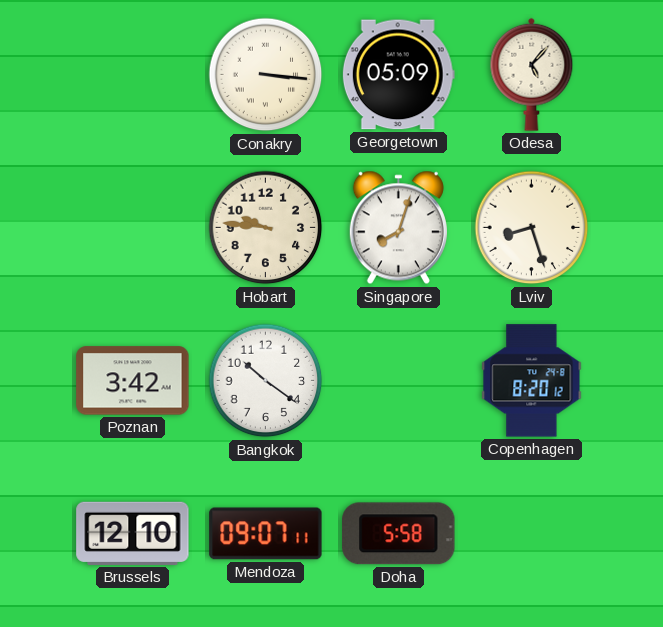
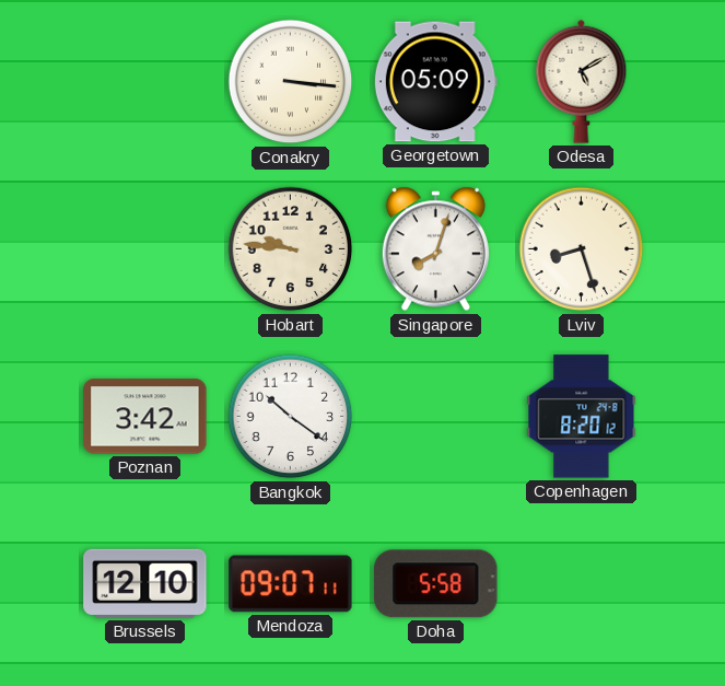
Odesa: 5:07 -> 5:10
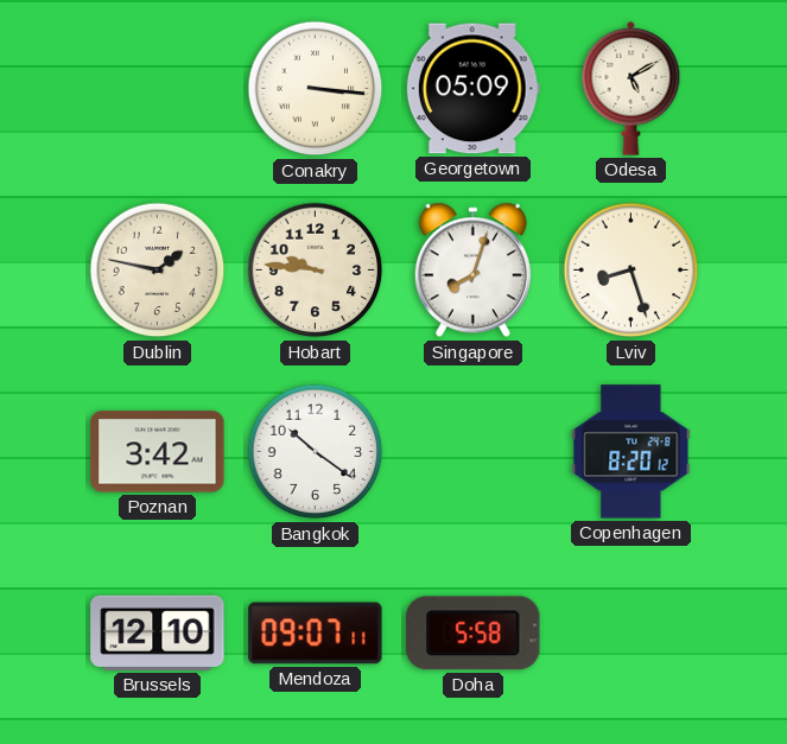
Dublin: none -> 1:47
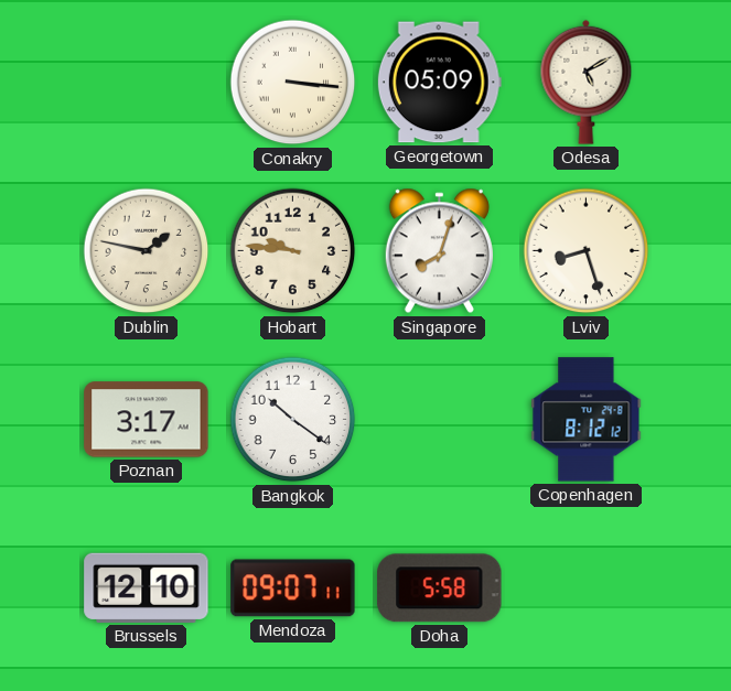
Poznan: 3:42 -> 3:17
Copenhagen: 8:20 -> 8:12
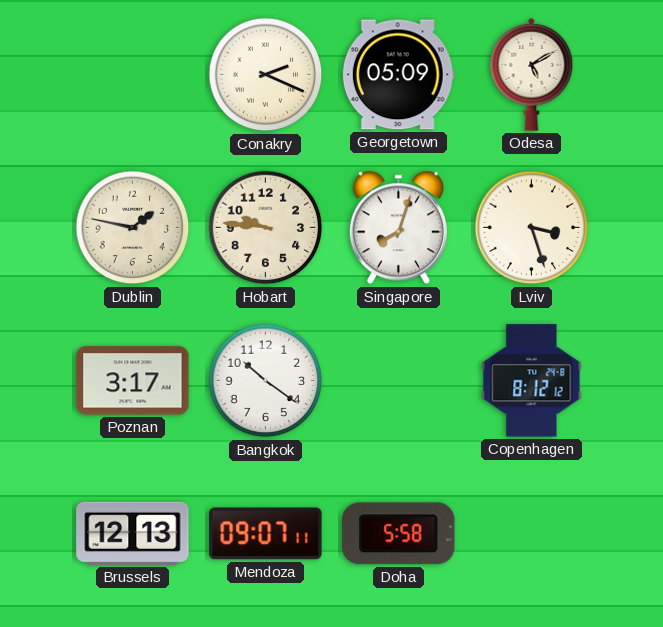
Conakry: 3:16 -> 2:19
Lviv: 8:27 -> 3:27
Brussels: 12:10 -> 12:13
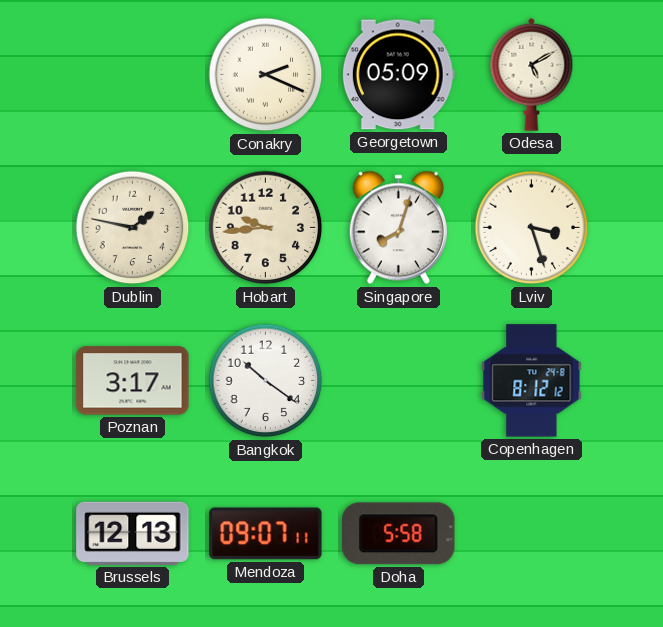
Hobart: 9:46 -> 9:44
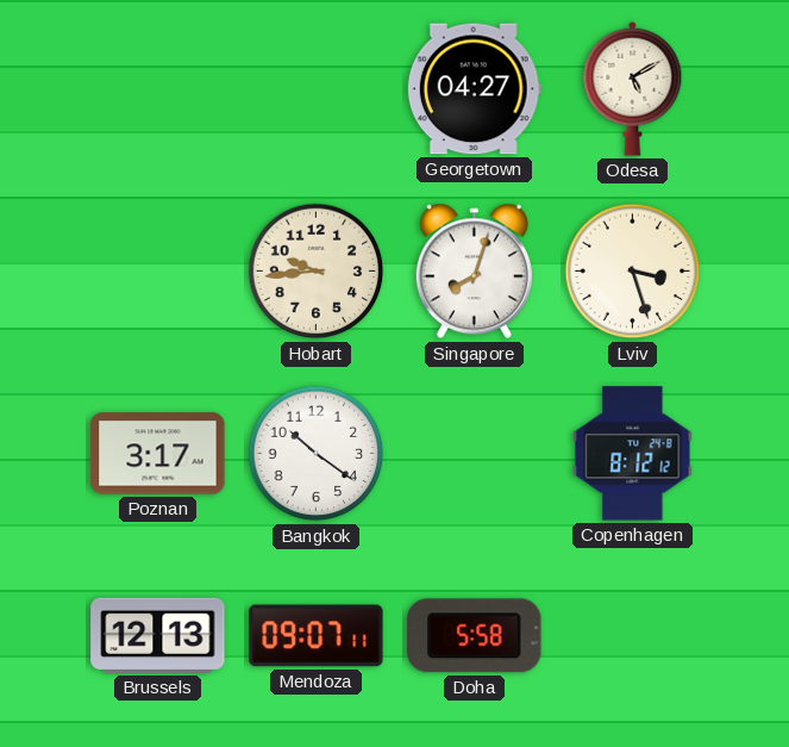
Conakry: 2:19 -> none
Georgetown: 05:09 -> 04:27
Dublin: 1:47 -> none
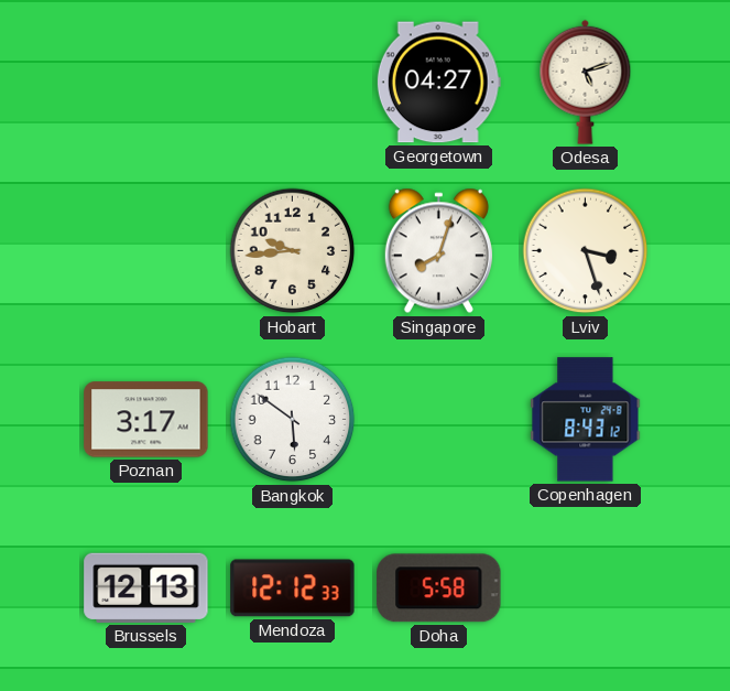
Odesa: 5:10 -> 5:12
Bangkok: 10:21 -> 5:51
Copenhagen: 8:12 -> 8:43
Mendoza: 09:07 -> 12:12
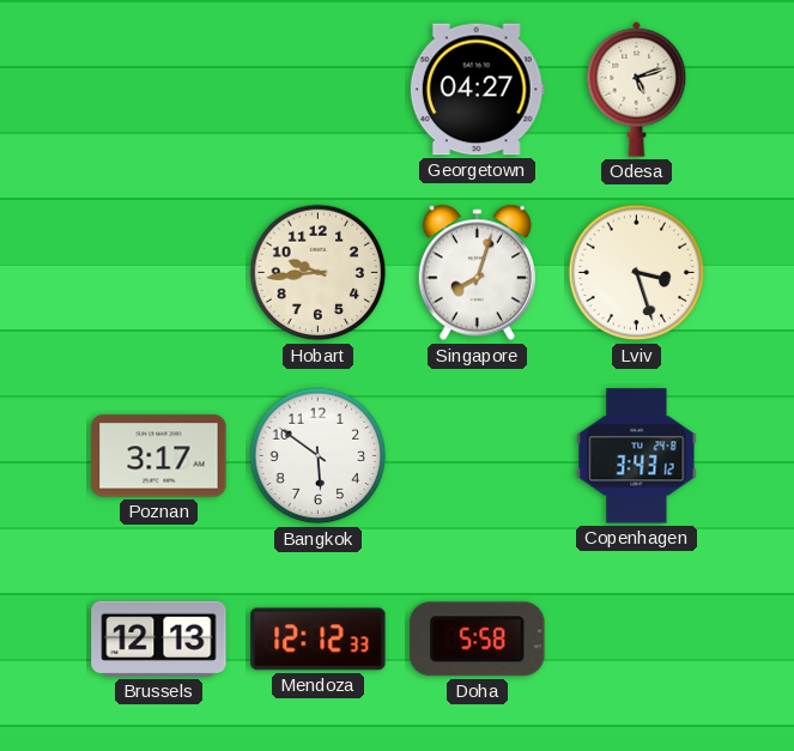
Copenhagen: 8:43 -> 3:43
